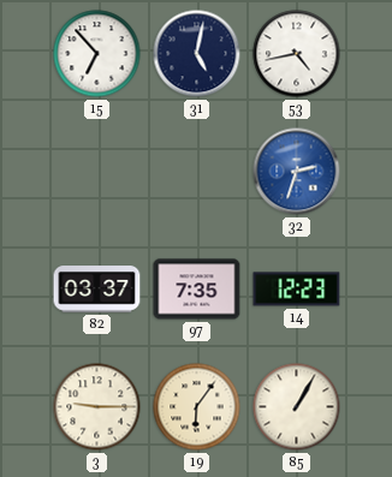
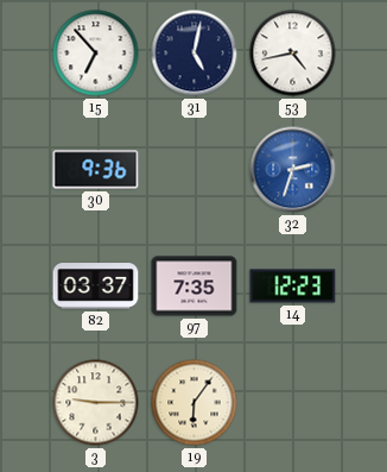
30: none -> 9:36
85: 1:05 -> none
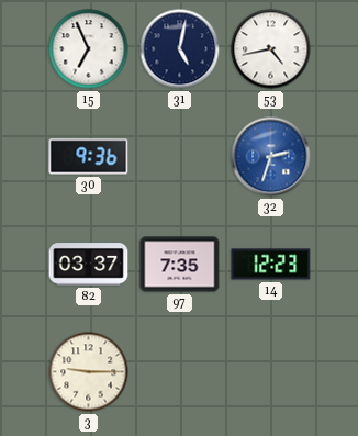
15: 6:53 -> 6:56
19: 6:06 -> none
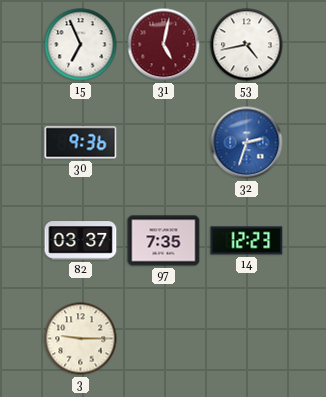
31 dial: navy -> burgundy
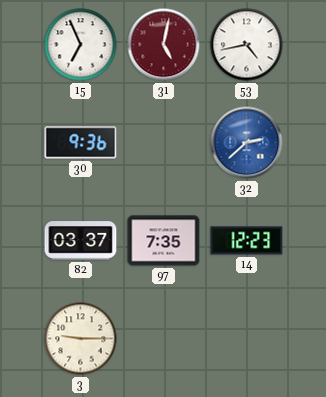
32: 2:33 -> 2:38
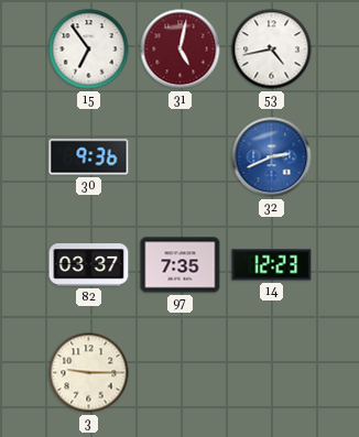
15: 6:56 -> 6:54
32: 2:38 -> 2:41
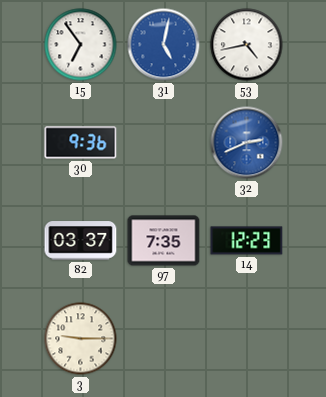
31 dial: burgundy -> blue
